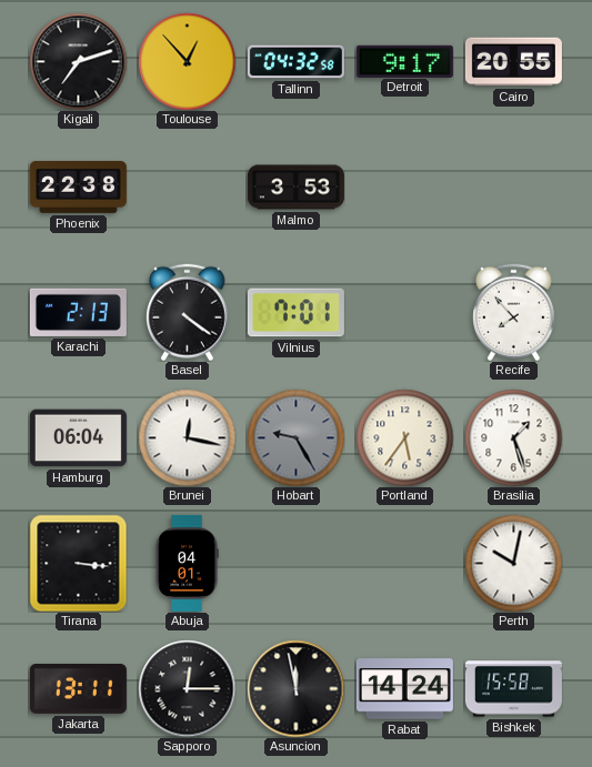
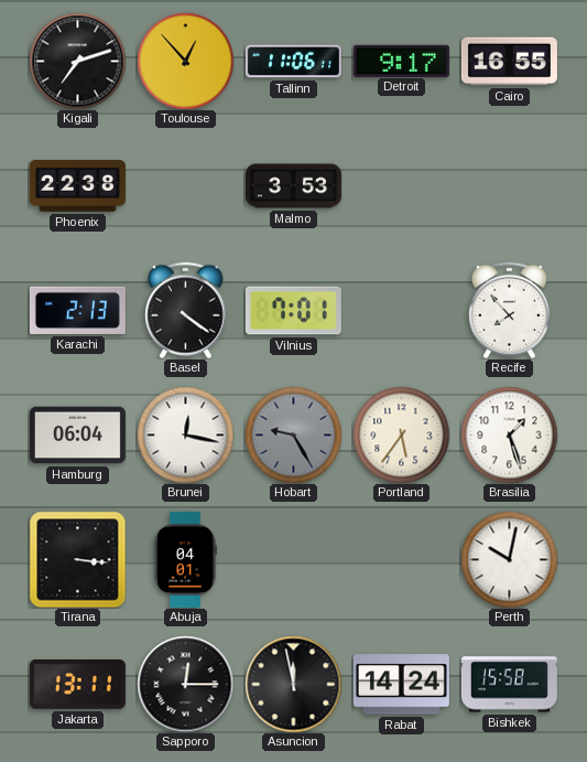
Tallinn: 04:32 -> 11:06
Cairo: 20:55 -> 16:55
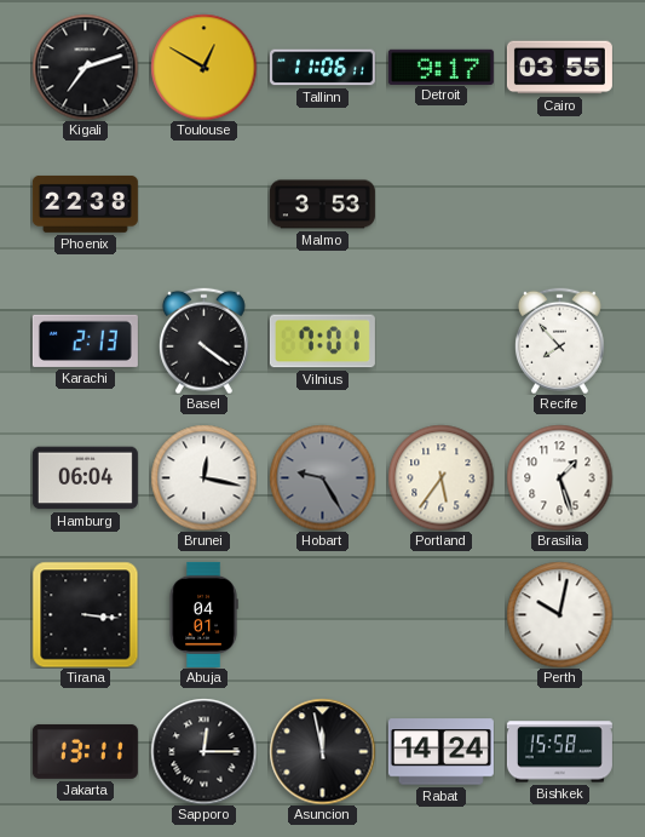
Toulouse: 12:53 -> 12:50
Cairo: 16:55 -> 03:55
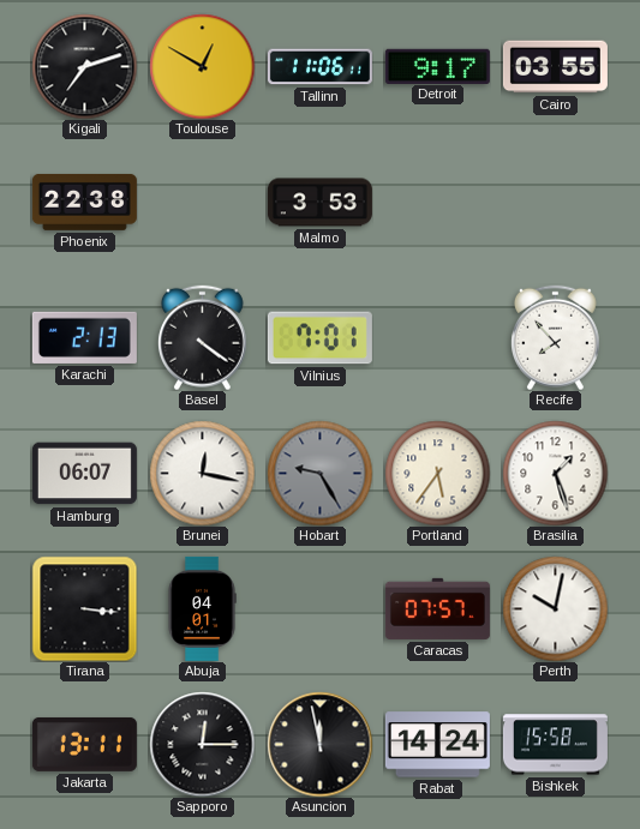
Hamburg: 06:04 -> 06:07
Caracas: none -> 07:57
